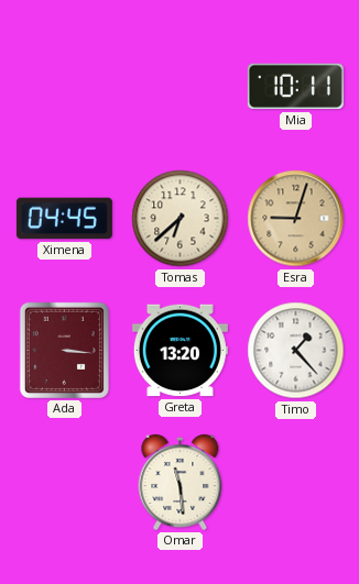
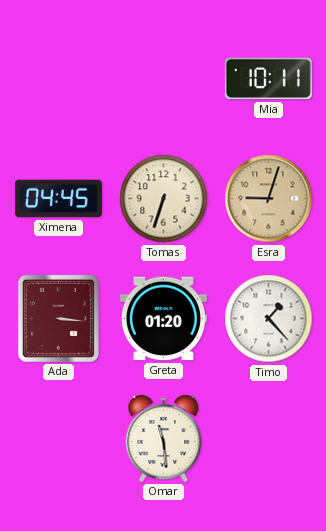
Tomas: 6:38 -> 6:33
Greta: 13:20 -> 01:20
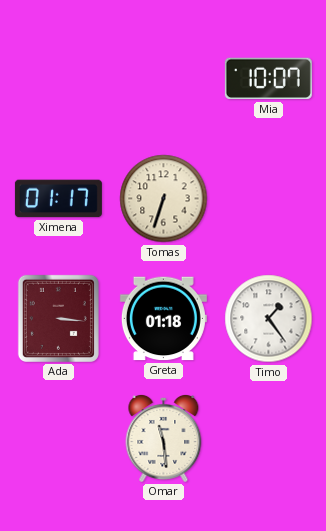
Mia: 10:11 -> 10:07
Ximena: 04:45 -> 01:17
Esra: 9:03 -> none
Greta: 01:20 -> 01:18
Timo: 1:23 -> 1:24
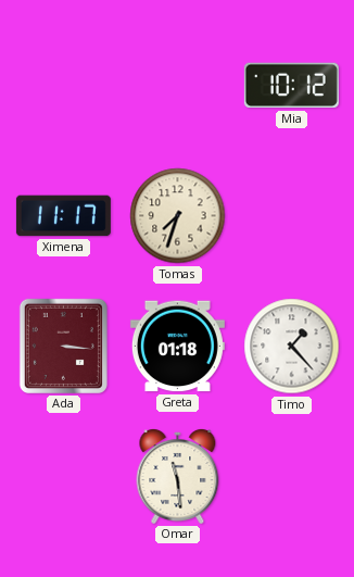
Mia: 10:07 -> 10:12
Ximena: 01:17 -> 11:17
Tomas: 6:33 -> 7:33
Timo: 1:24 -> 1:23
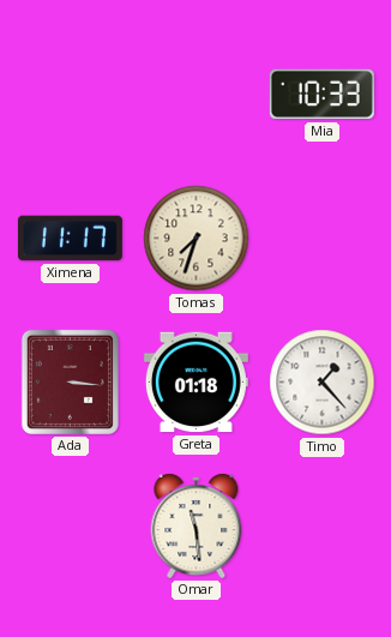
Mia: 10:12 -> 10:33
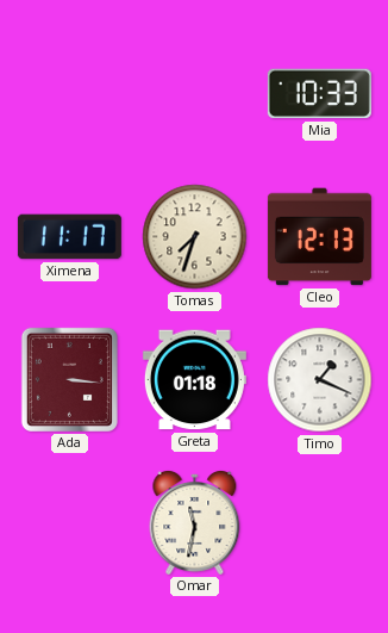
Cleo: none -> 12:13
Timo: 1:23 -> 1:19
Omar: 11:29 -> 11:32
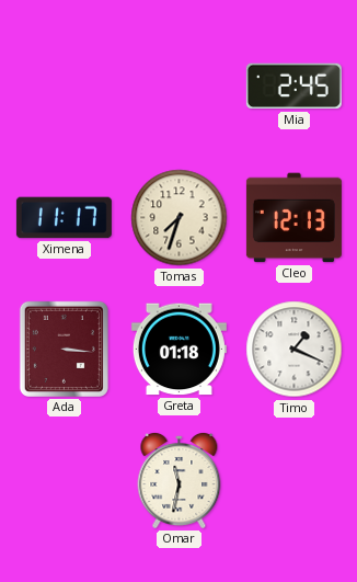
Mia: 10:33 -> 2:45
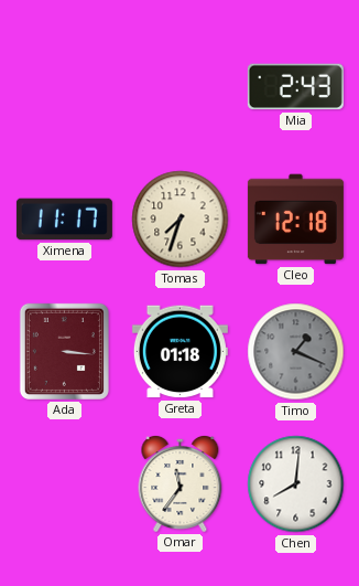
Mia: 2:45 -> 2:43
Cleo: 12:13 -> 12:18
Timo dial: white -> grey
Omar: 11:32 -> 11:36
Chen: none -> 8:01
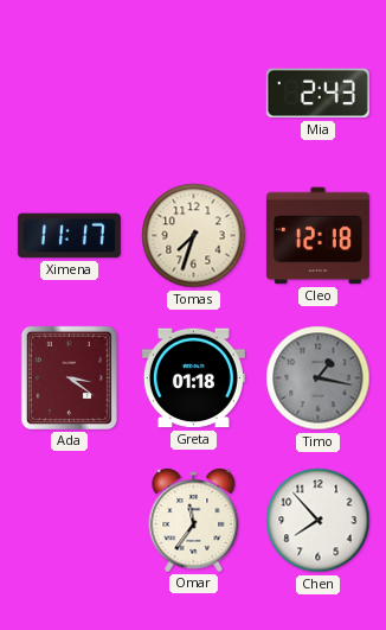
Ada: 3:16 -> 3:21
Timo: 1:19 -> 1:17
Chen: 8:01 -> 7:53
